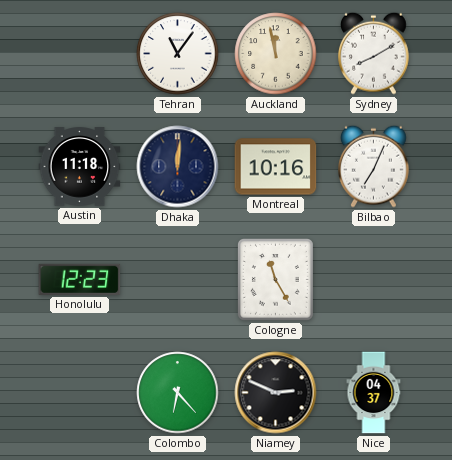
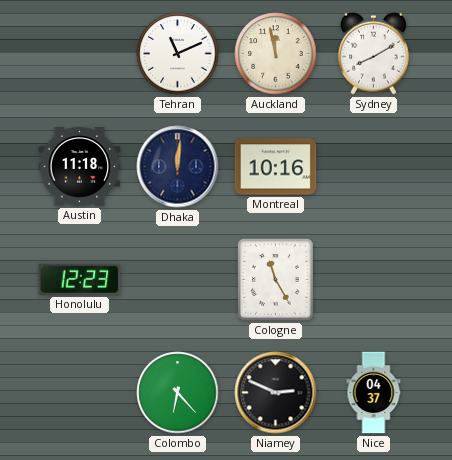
Tehran: 11:06 -> 11:11
Bilbao: 7:04 -> none
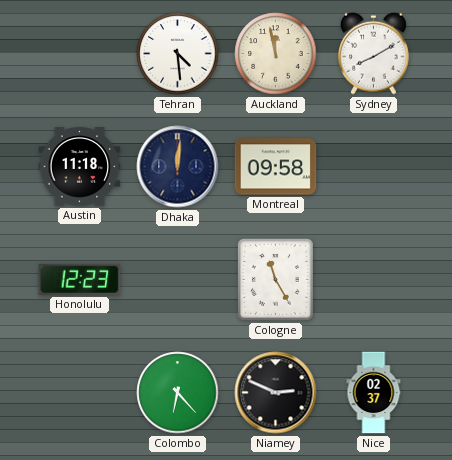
Tehran: 11:11 -> 4:29
Montreal: 10:16 -> 09:58
Nice: 04:37 -> 02:37
